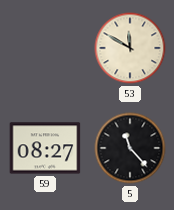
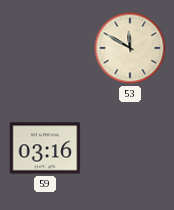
59: 08:27 -> 03:16
5: 11:23 -> none
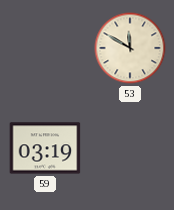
59: 03:16 -> 03:19
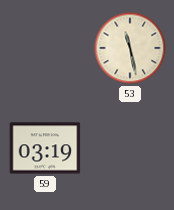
53: 11:50 -> 11:28
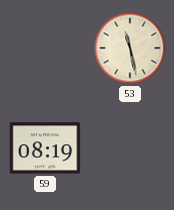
59: 03:19 -> 08:19
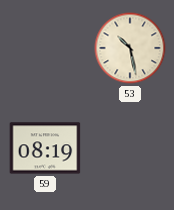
53: 11:28 -> 10:28
